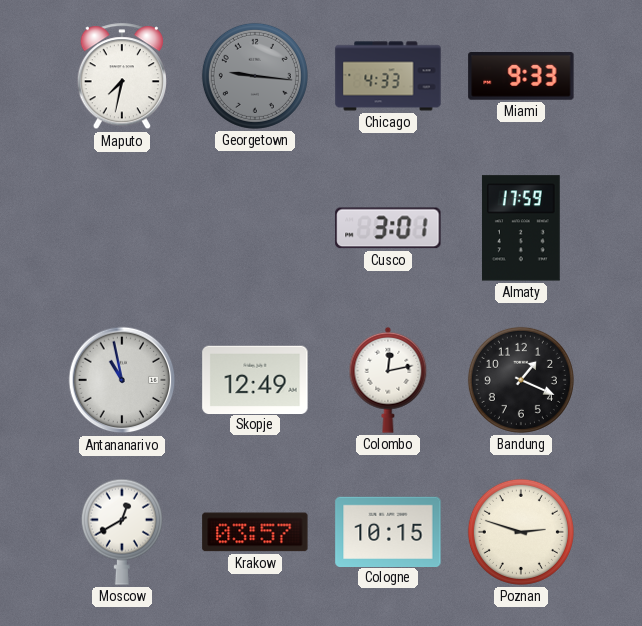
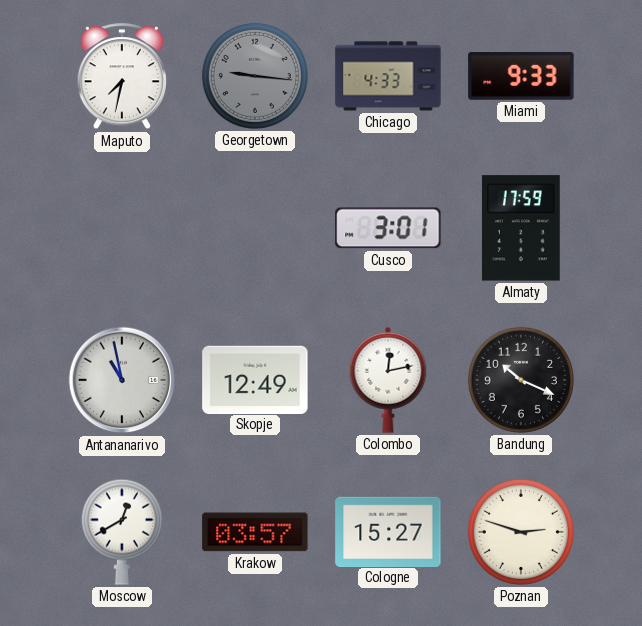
Bandung: 1:19 -> 10:19
Cologne: 10:15 -> 15:27
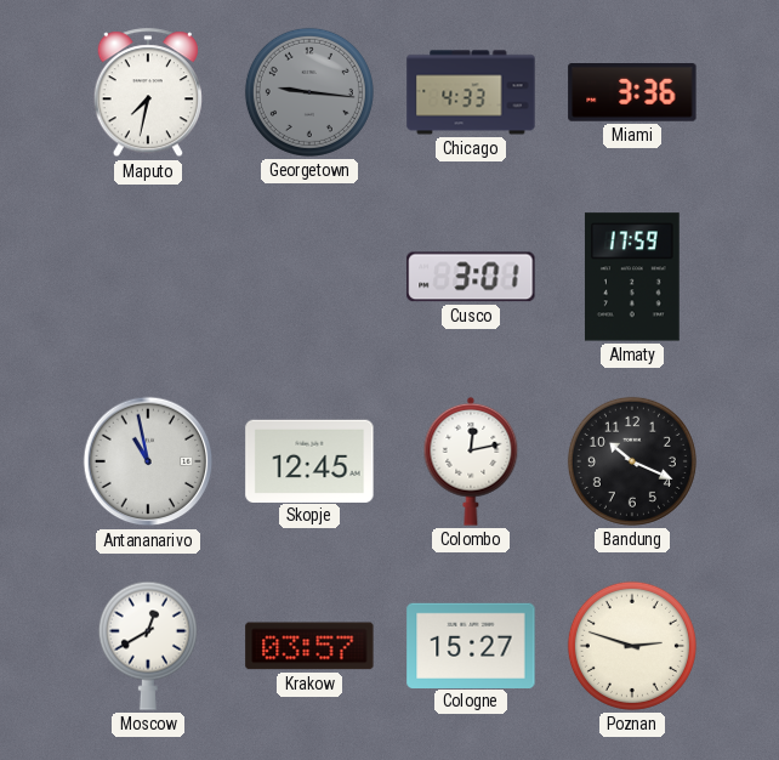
Miami: 9:33 -> 3:36
Skopje: 12:49 -> 12:45
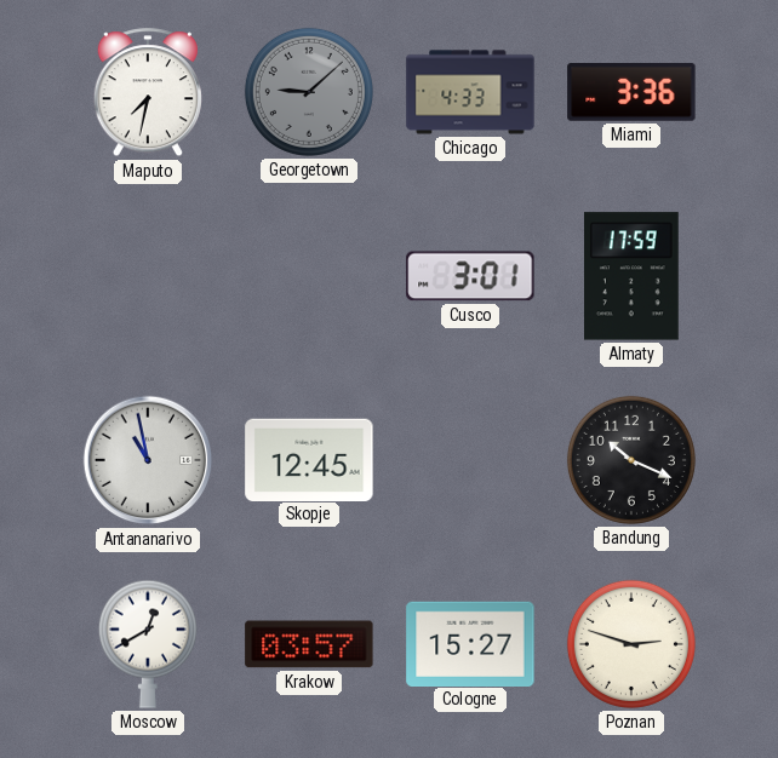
Georgetown: 9:16 -> 9:08
Colombo: 12:13 -> none
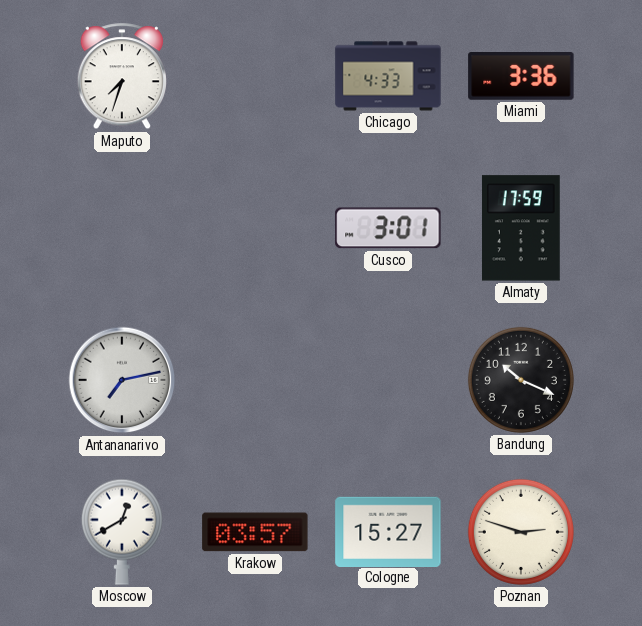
Maputo: 7:32 -> 7:33
Georgetown: 9:08 -> none
Antananarivo: 10:58 -> 7:13
Skopje: 12:45 -> none
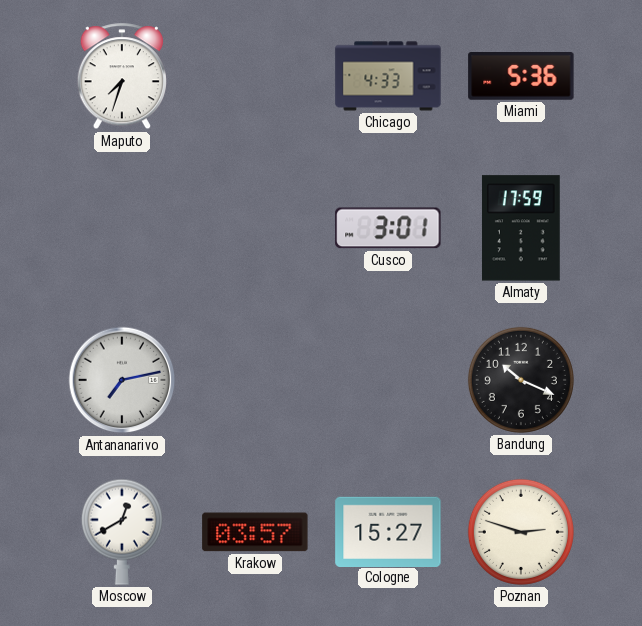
Miami: 3:36 -> 5:36
